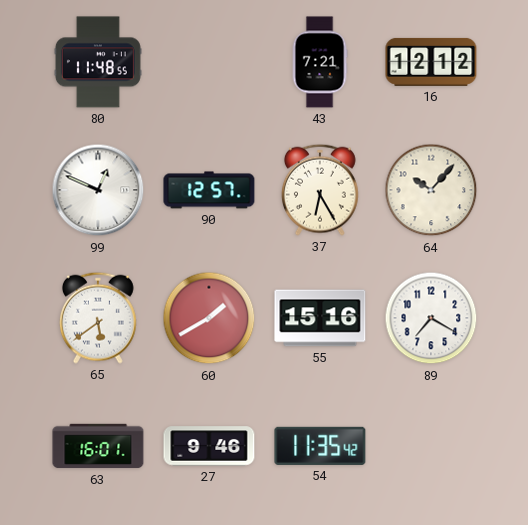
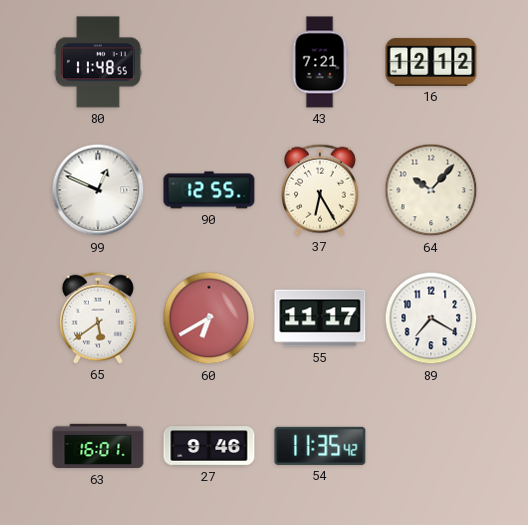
90: 12:57 -> 12:55
60: 1:40 -> 6:40
55: 15:16 -> 11:17
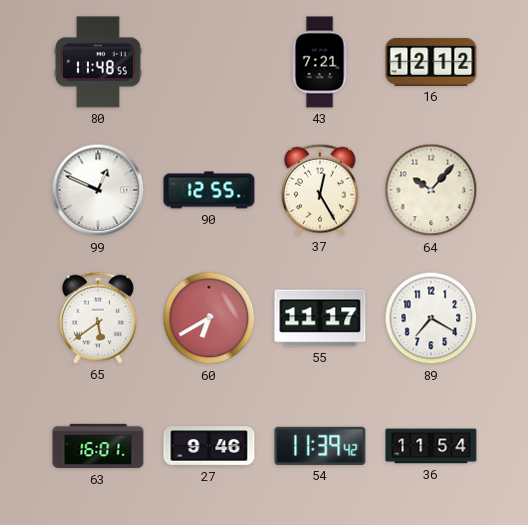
37: 6:25 -> 12:25
54: 11:35 -> 11:39
36: none -> 11:54
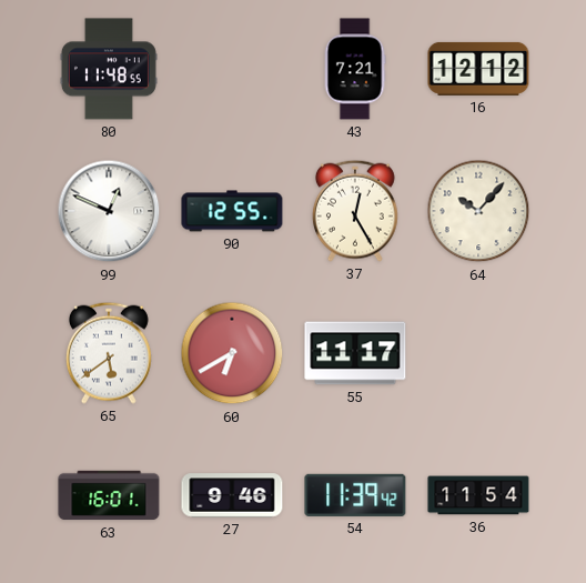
89: 7:20 -> none
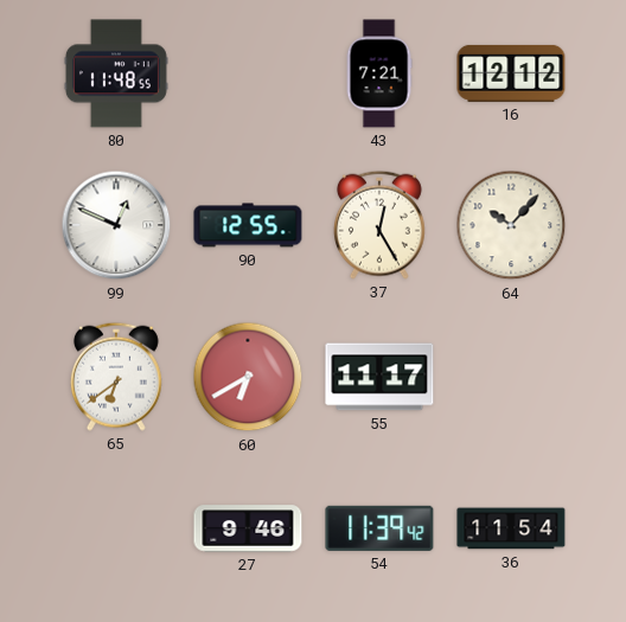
65: 5:39 -> 6:39
63: 16:01 -> none
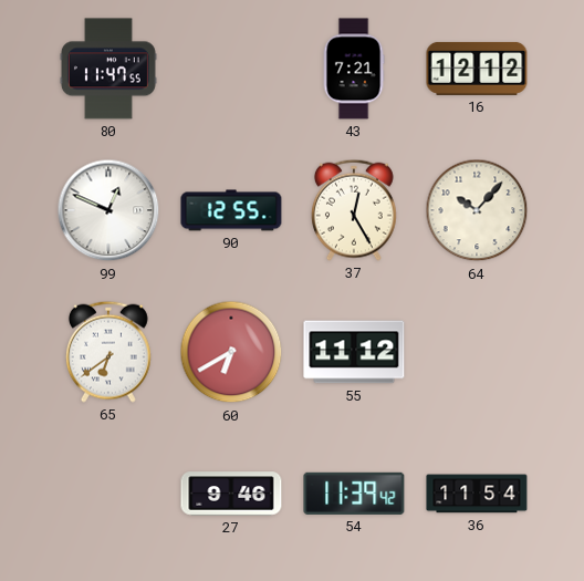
80: 11:48 -> 11:47
55: 11:17 -> 11:12
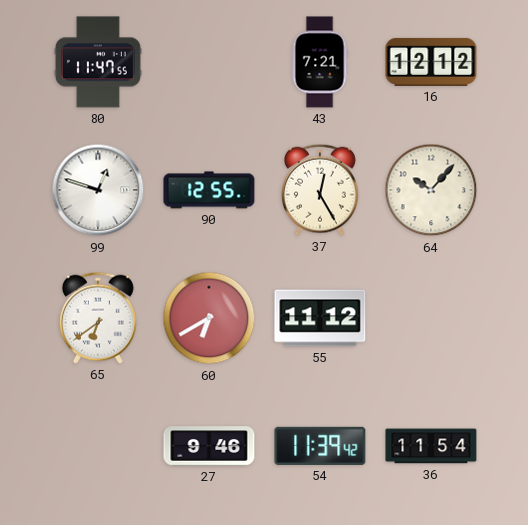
99: 12:49 -> 12:48
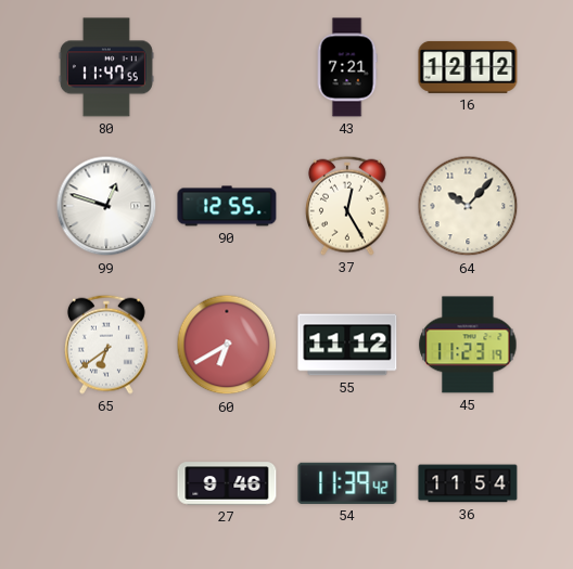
45: none -> 11:23
